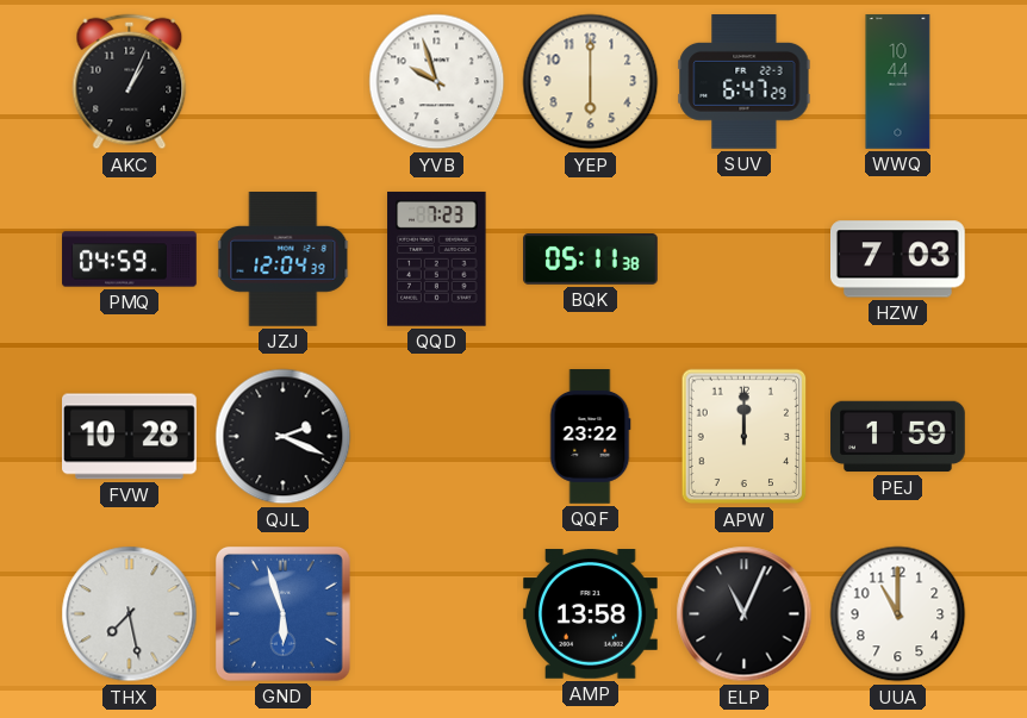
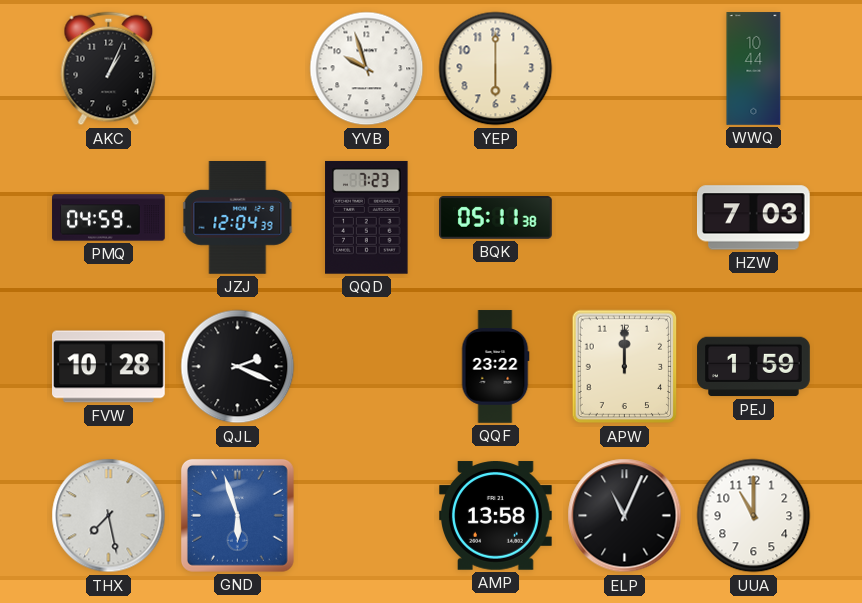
SUV: 6:47 -> none
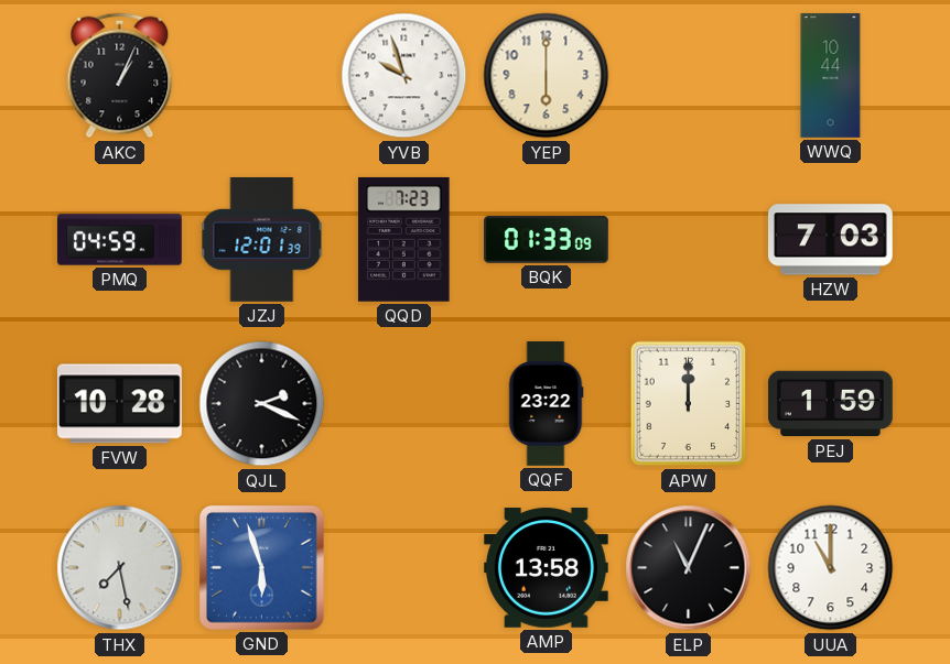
JZJ: 12:04 -> 12:01
BQK: 05:11 -> 01:33
